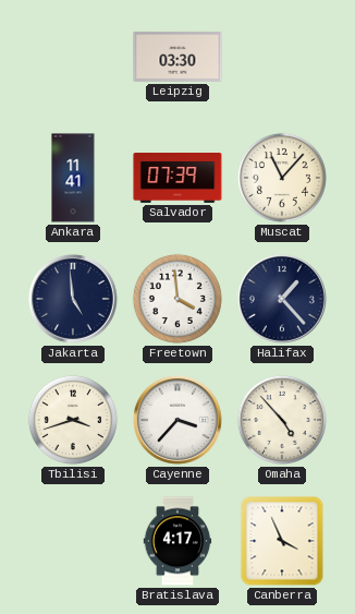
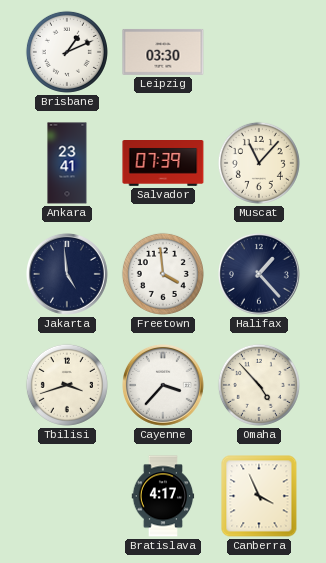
Brisbane: none -> 1:11
Ankara: 11:41 -> 23:41
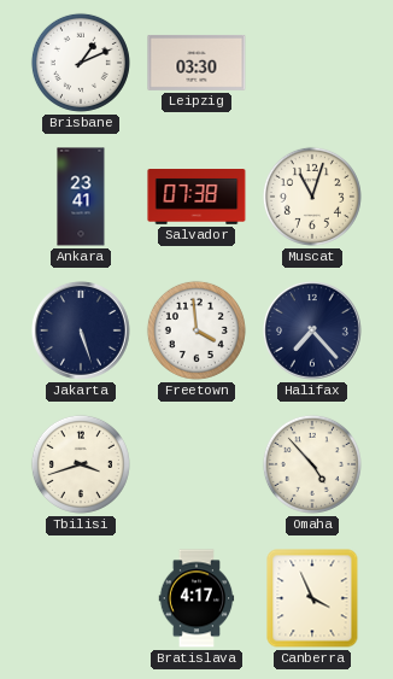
Salvador: 07:39 -> 07:38
Muscat: 11:07 -> 11:03
Jakarta: 4:59 -> 5:27
Halifax: 1:23 -> 7:23
Cayenne: 3:37 -> none
